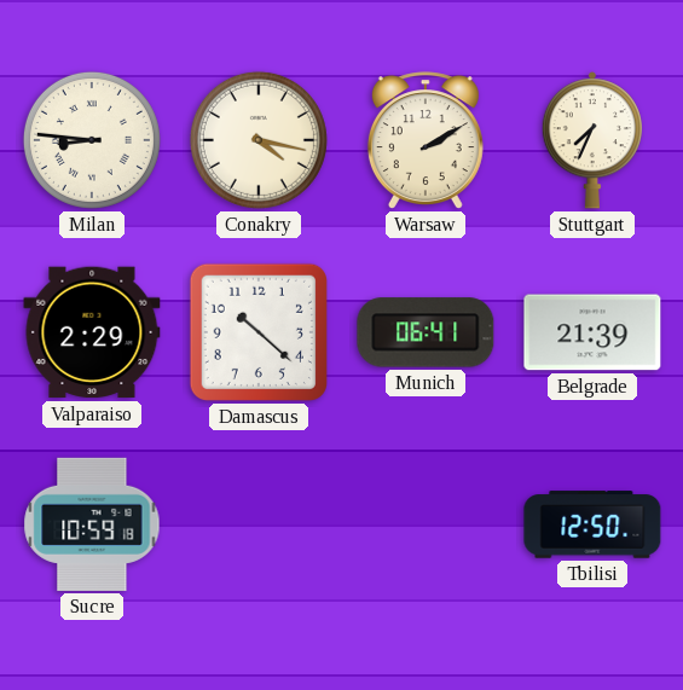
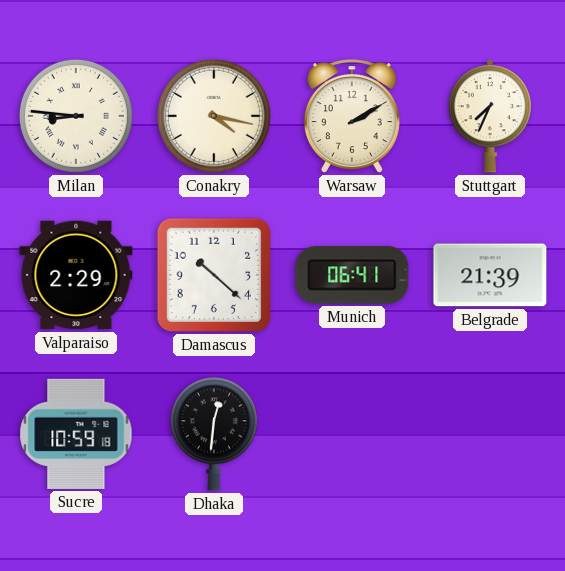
Dhaka: none -> 12:31
Tbilisi: 12:50 -> none
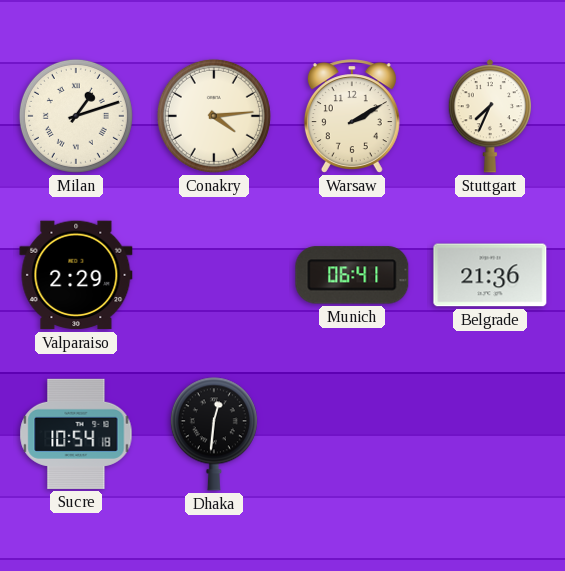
Milan: 8:46 -> 1:12
Conakry: 4:17 -> 4:14
Damascus: 10:22 -> none
Belgrade: 21:39 -> 21:36
Sucre: 10:59 -> 10:54
